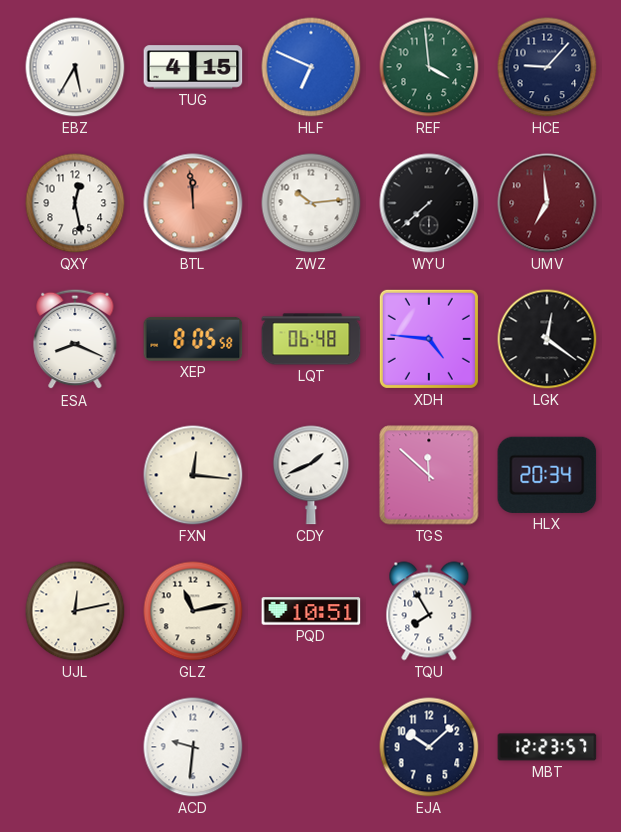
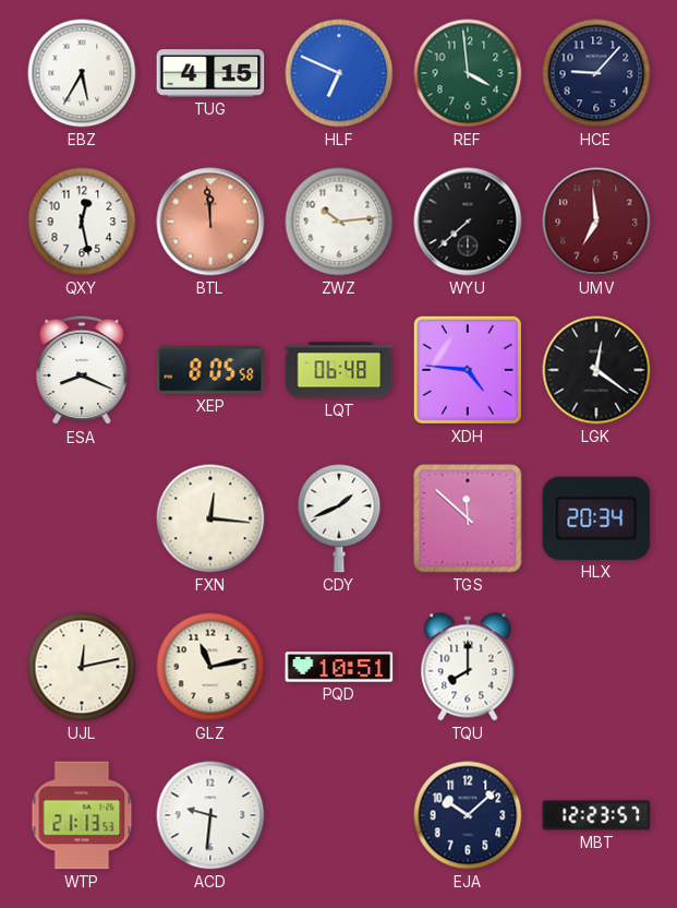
TQU: 7:55 -> 8:00
WTP: none -> 21:13
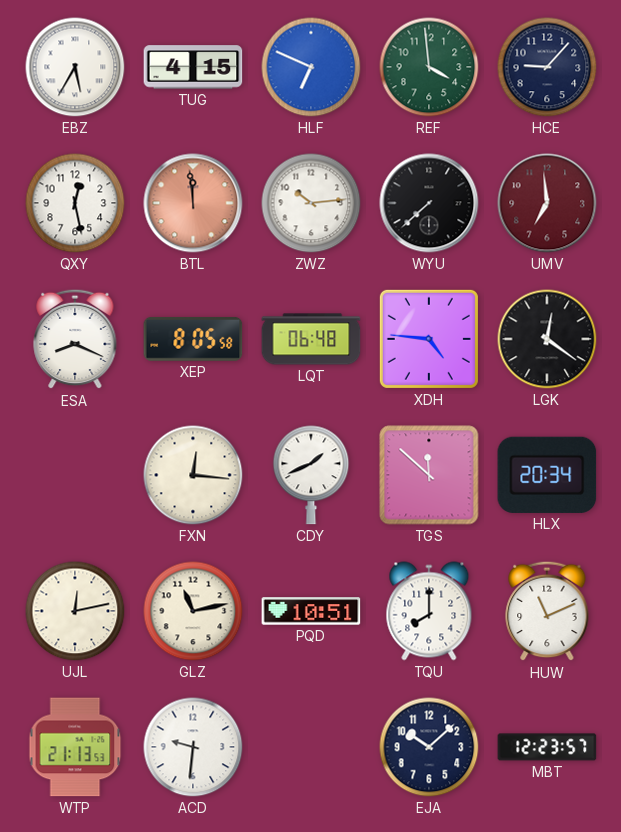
HUW: none -> 11:11
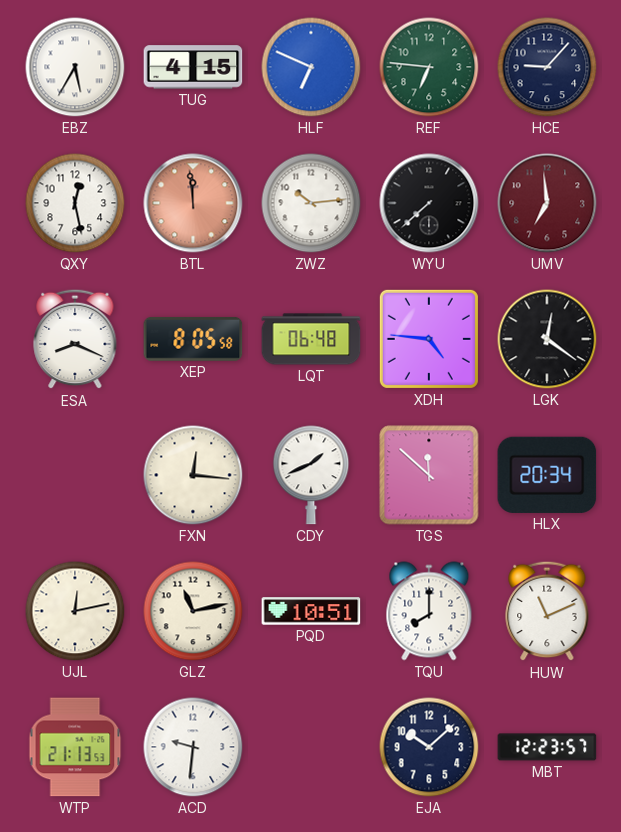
REF: 3:59 -> 6:46
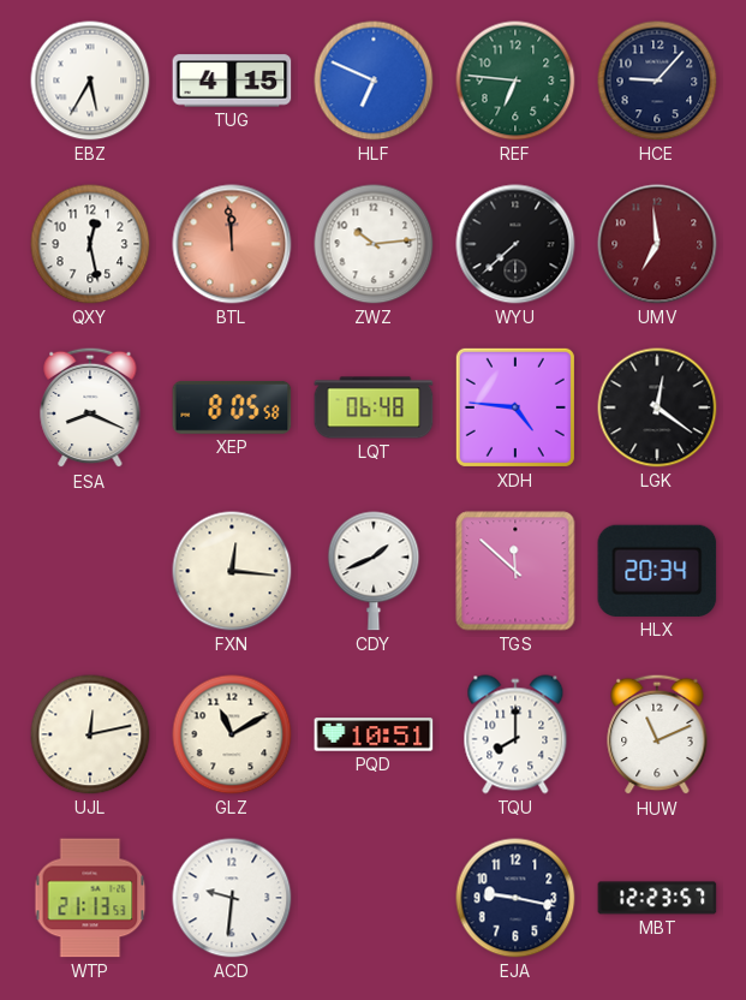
GLZ: 11:13 -> 11:10
EJA: 10:08 -> 9:17
